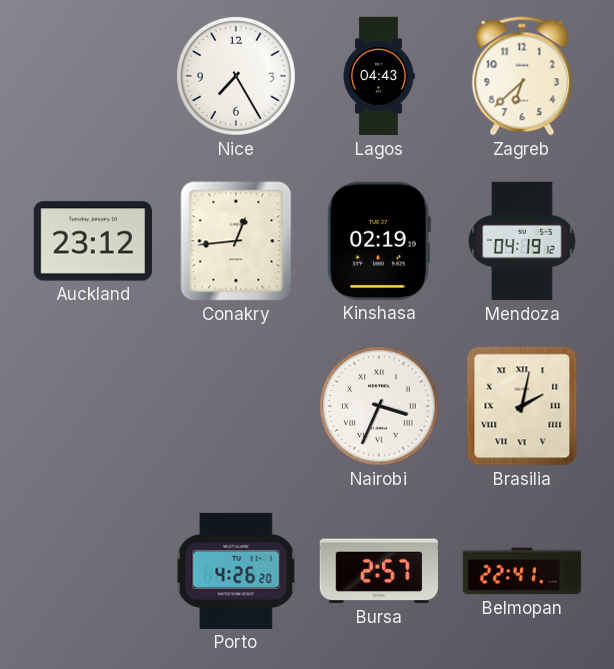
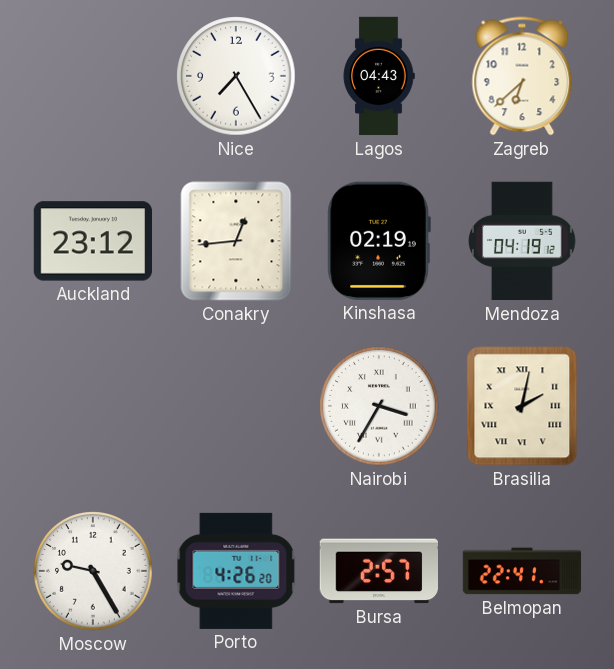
Nairobi: 3:34 -> 3:35
Moscow: none -> 9:25
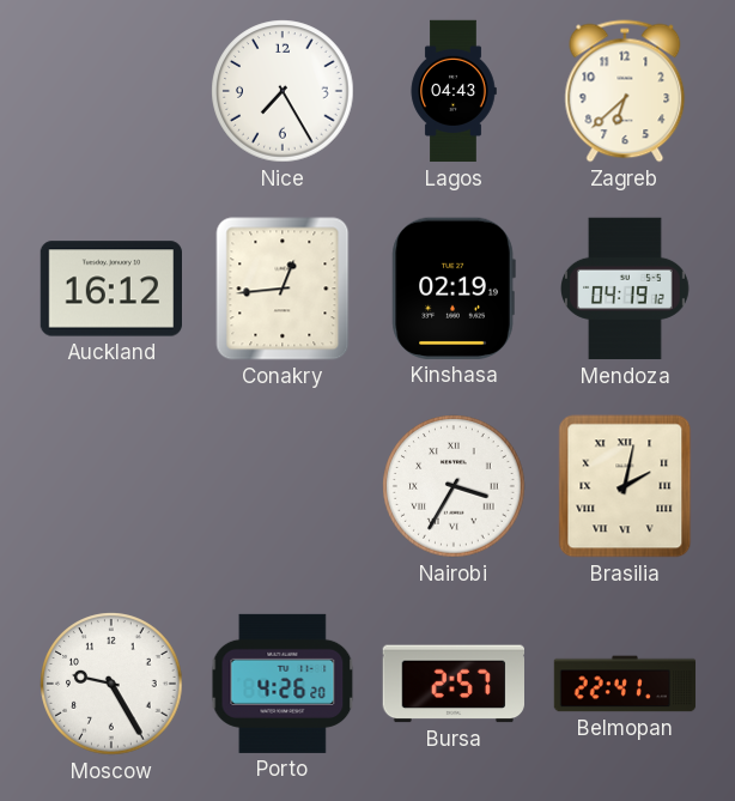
Auckland: 23:12 -> 16:12
